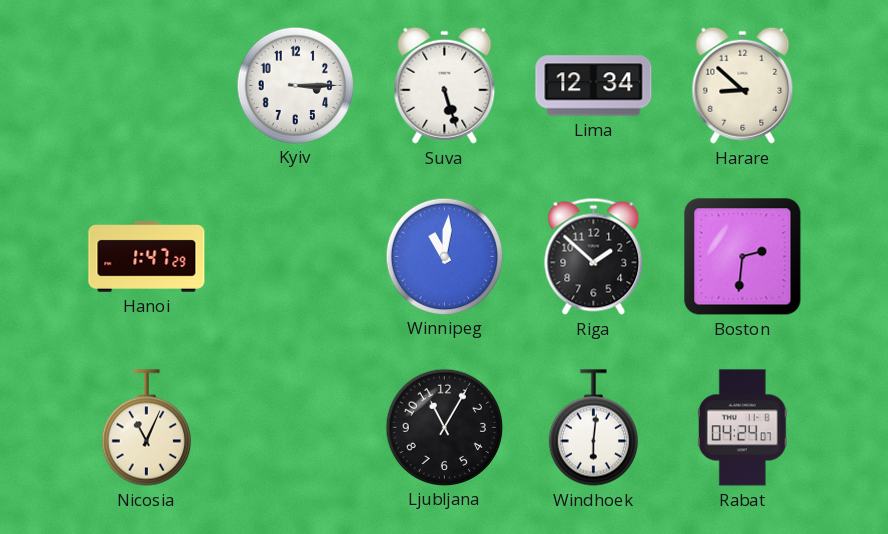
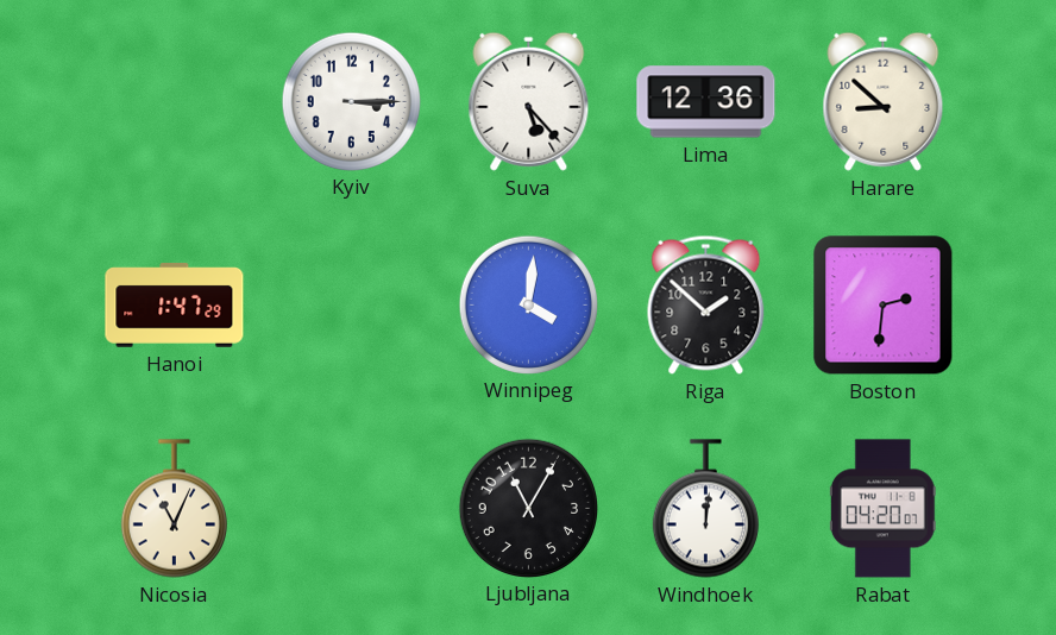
Suva: 5:27 -> 5:23
Lima: 12:34 -> 12:36
Winnipeg: 11:01 -> 4:01
Windhoek: 6:01 -> 12:01
Rabat: 04:24 -> 04:20
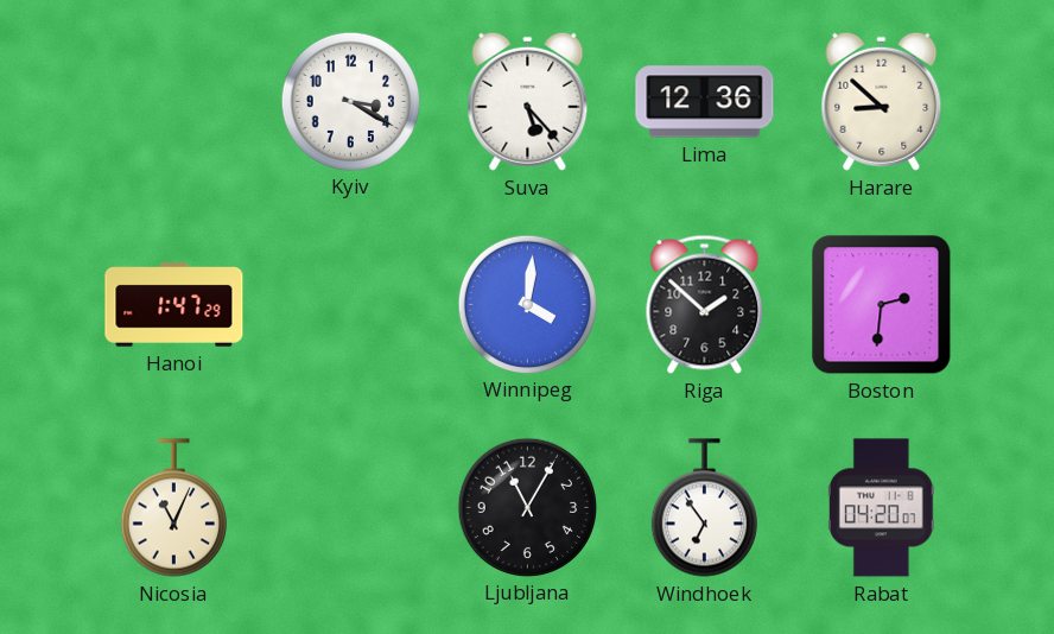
Kyiv: 3:15 -> 3:20
Windhoek: 12:01 -> 6:54
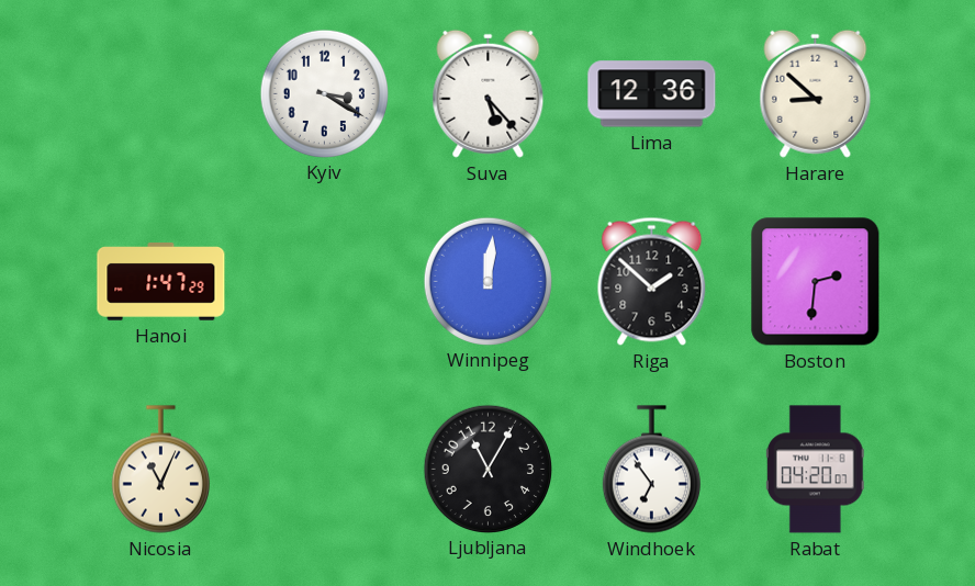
Winnipeg: 4:01 -> 12:01
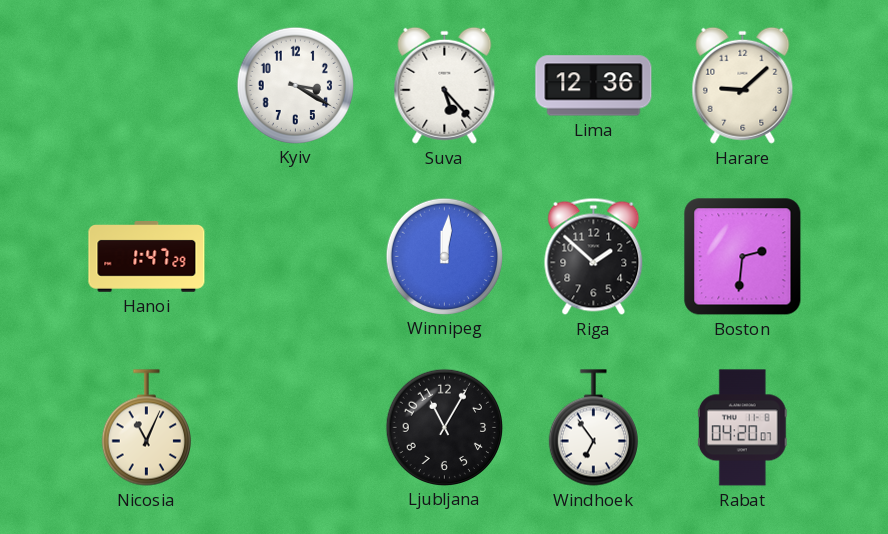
Harare: 8:52 -> 9:08
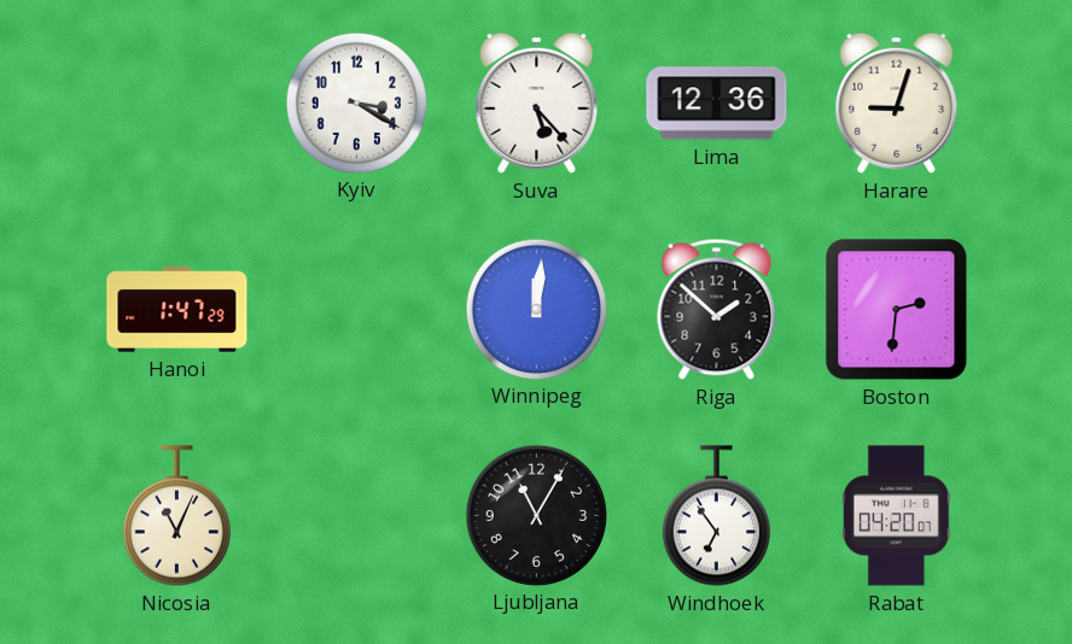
Harare: 9:08 -> 9:03
